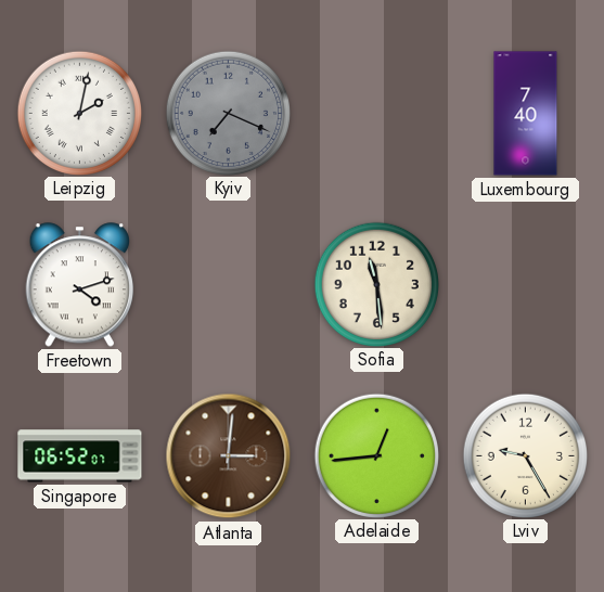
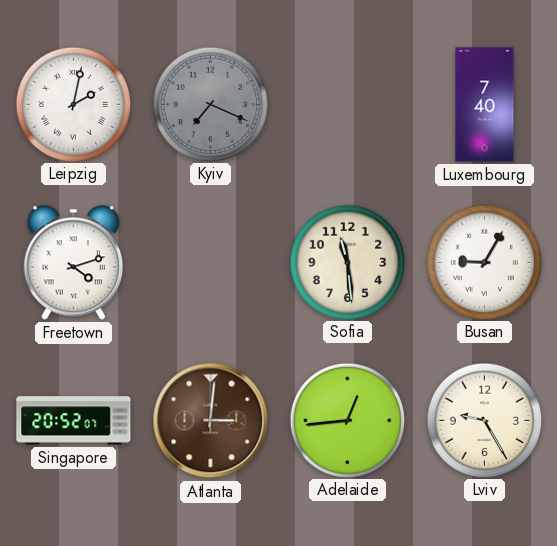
Busan: none -> 9:05
Singapore: 06:52 -> 20:52
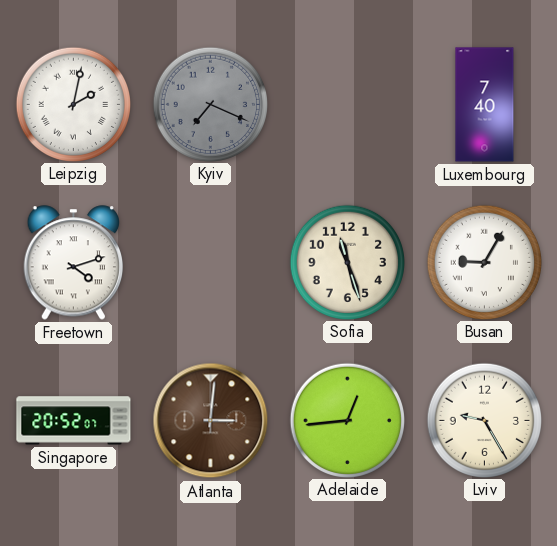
Sofia: 11:29 -> 11:27
